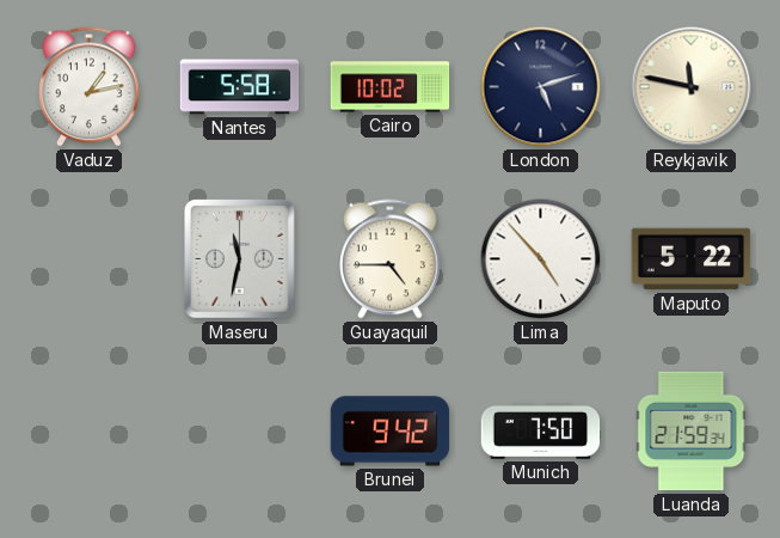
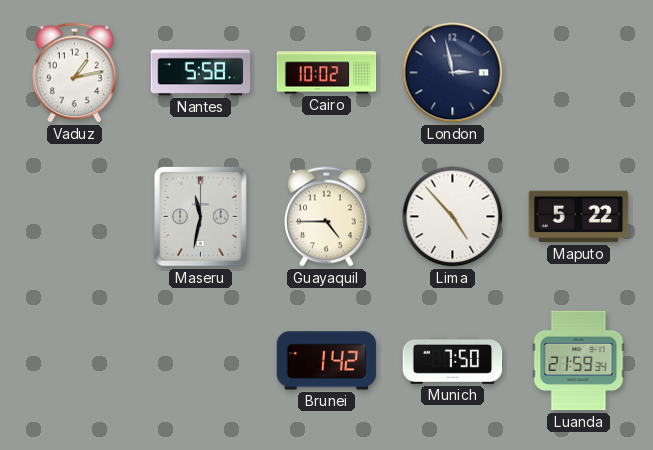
London: 5:12 -> 2:58
Reykjavik: 11:47 -> none
Brunei: 9:42 -> 1:42
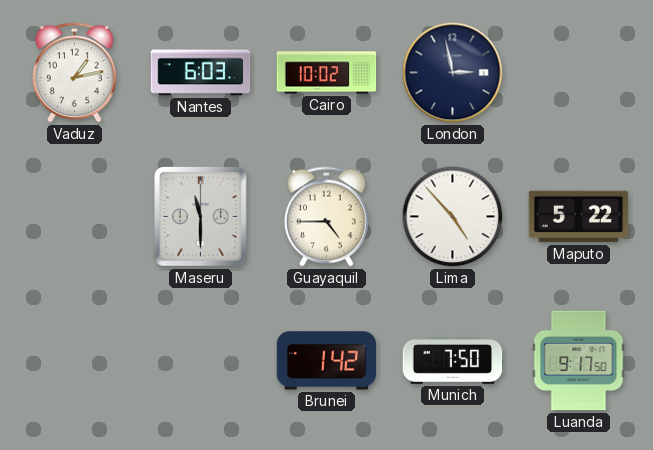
Nantes: 5:58 -> 6:03
Maseru: 11:32 -> 11:30
Luanda: 21:59 -> 9:17
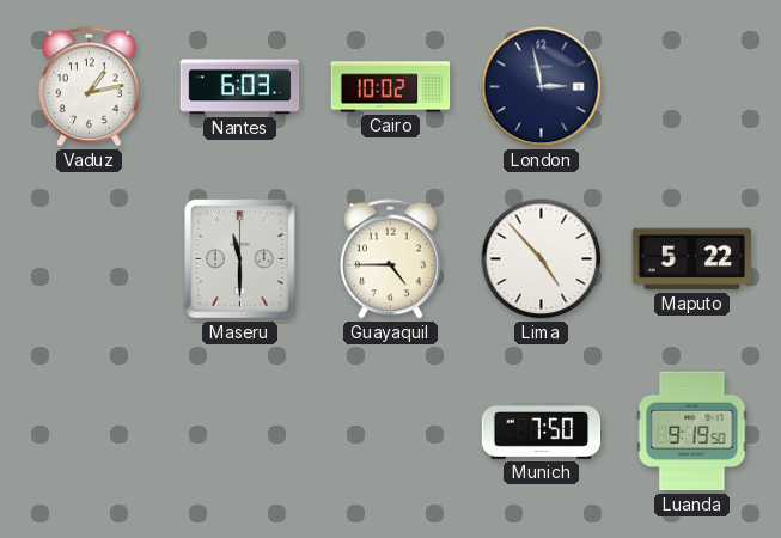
Brunei: 1:42 -> none
Luanda: 9:17 -> 9:19
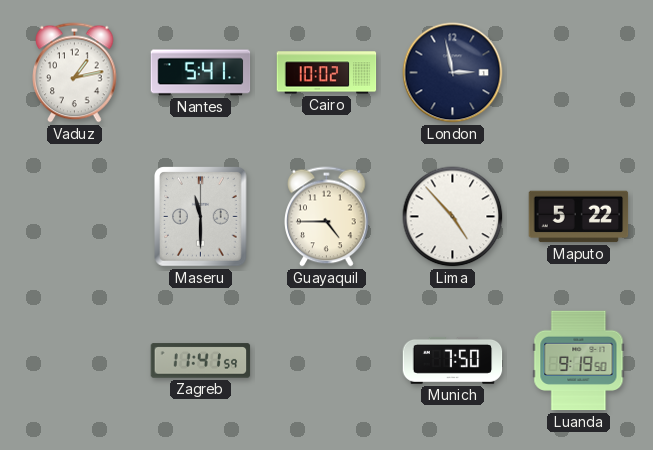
Nantes: 6:03 -> 5:41
Zagreb: none -> 11:41
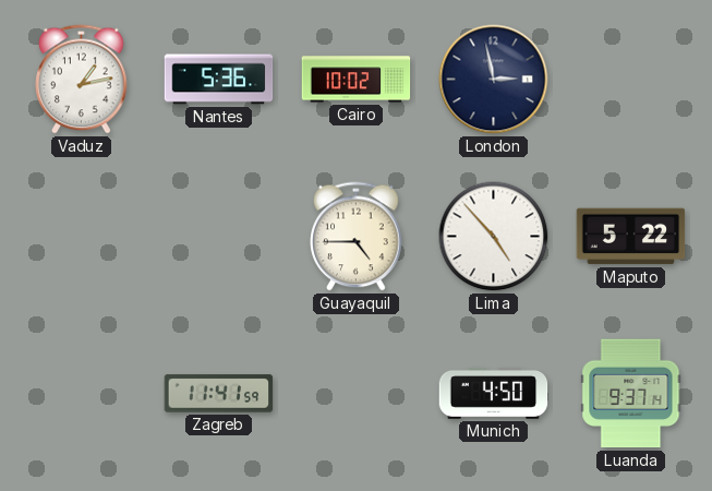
Nantes: 5:41 -> 5:36
Maseru: 11:30 -> none
Munich: 7:50 -> 4:50
Luanda: 9:19 -> 9:37
